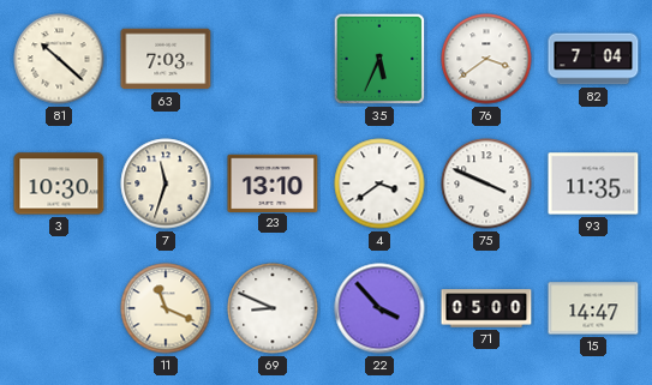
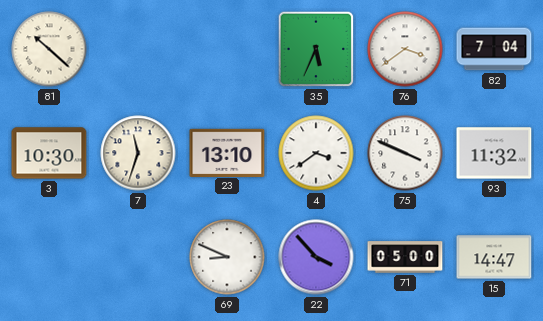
63: 7:03 -> none
93: 11:35 -> 11:32
11: 11:19 -> none
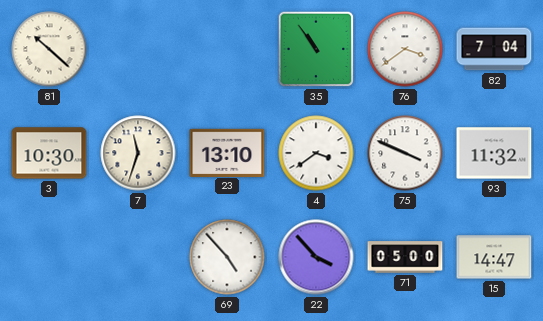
35: 5:34 -> 10:54
69: 8:49 -> 4:53
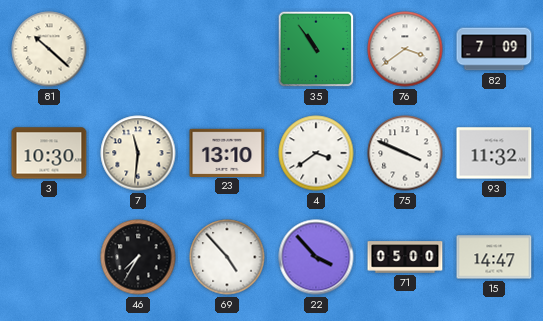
82: 7:04 -> 7:09
7: 11:33 -> 11:31
46: none -> 7:35
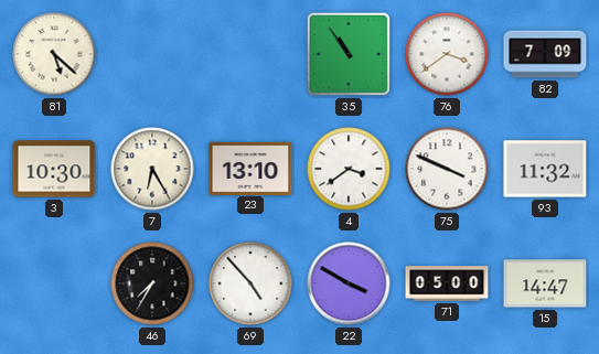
81: 10:22 -> 5:22
7: 11:31 -> 6:25
22: 3:53 -> 3:50
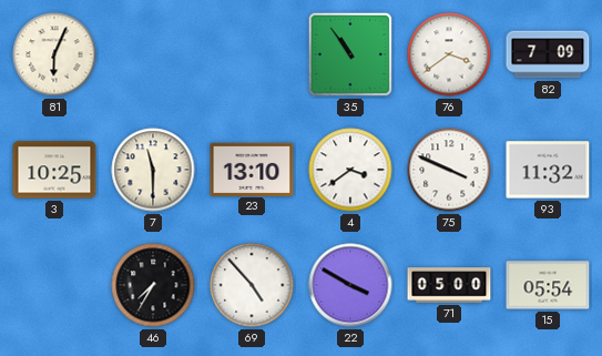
81: 5:22 -> 6:04
3: 10:30 -> 10:25
7: 6:25 -> 11:30
15: 14:47 -> 05:54
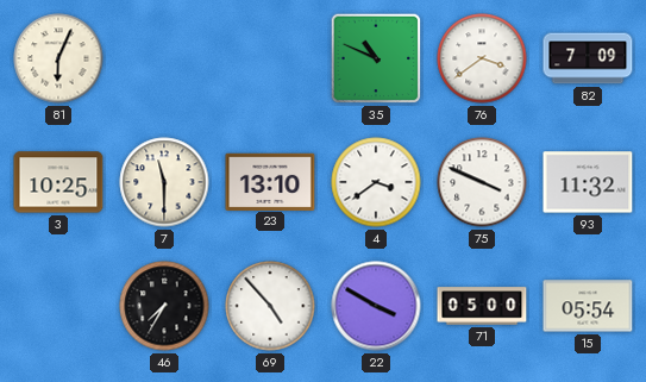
35: 10:54 -> 10:49
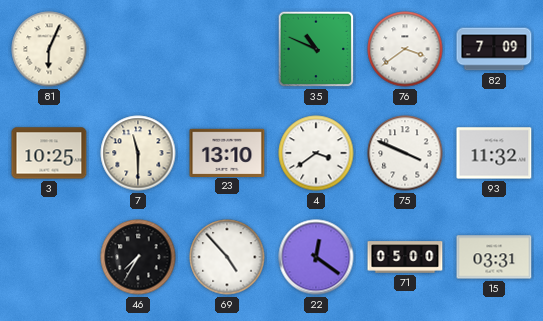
22: 3:50 -> 12:21
15: 05:54 -> 03:31
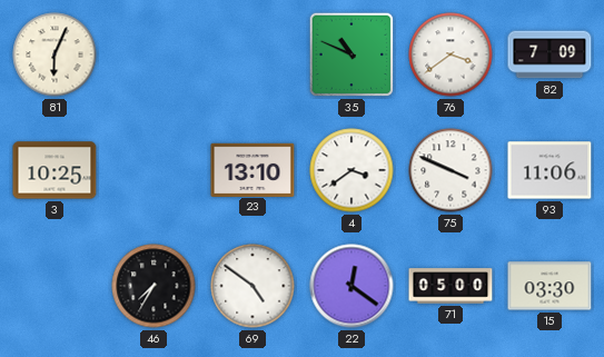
7: 11:30 -> none
93: 11:32 -> 11:06
69: 4:53 -> 4:51
15: 03:31 -> 03:30
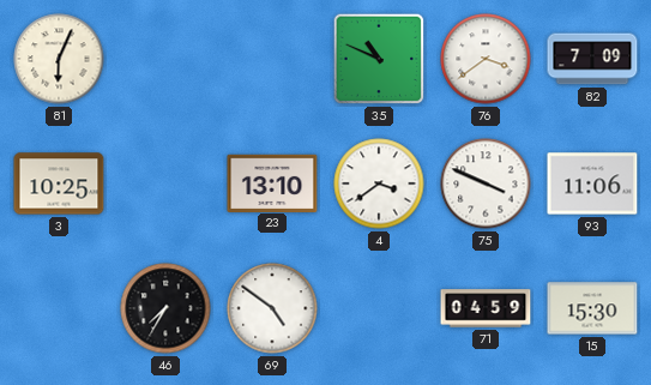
22: 12:21 -> none
71: 05:00 -> 04:59
15: 03:30 -> 15:30
